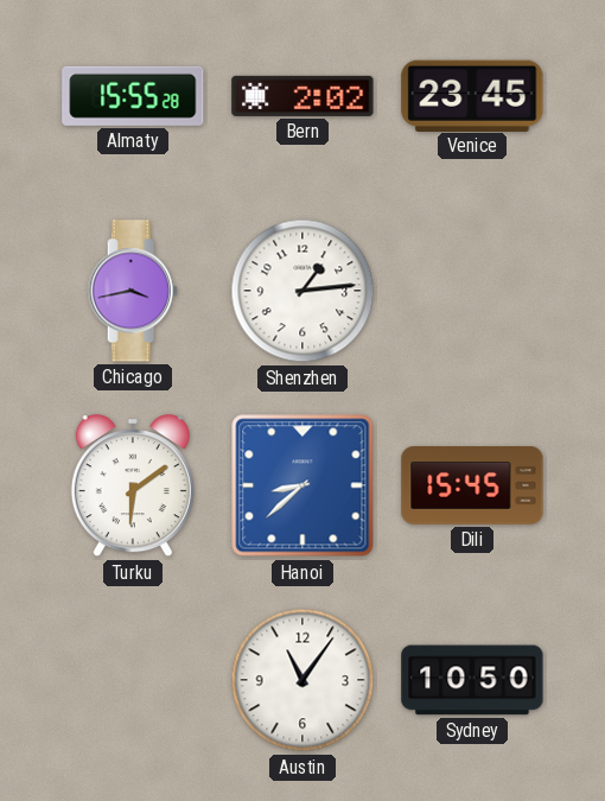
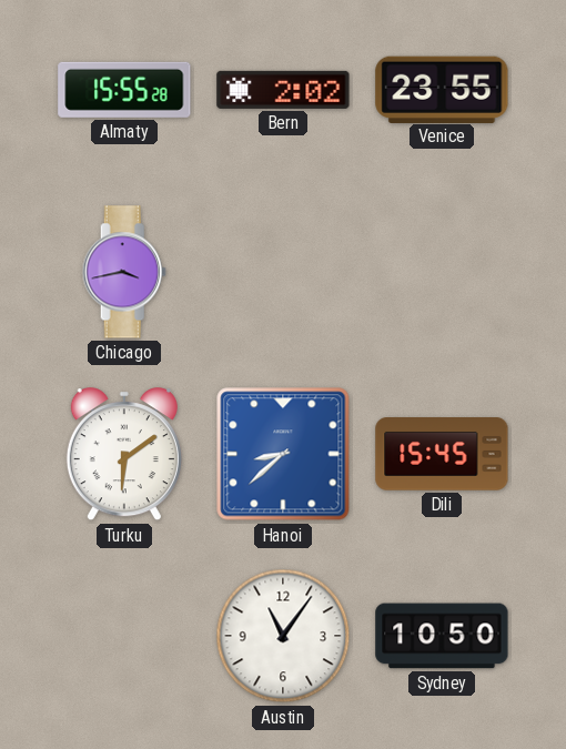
Venice: 23:45 -> 23:55
Shenzhen: 1:14 -> none
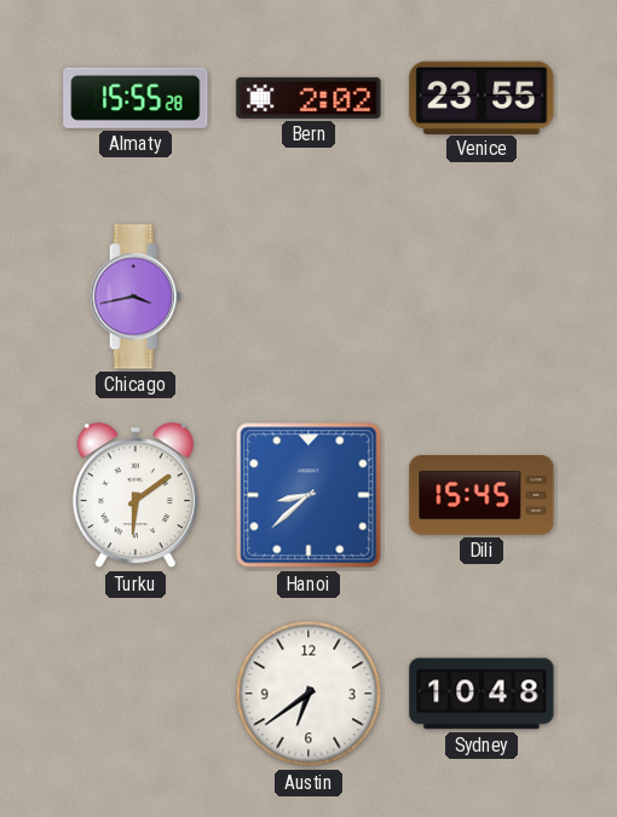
Austin: 11:06 -> 6:39
Sydney: 10:50 -> 10:48
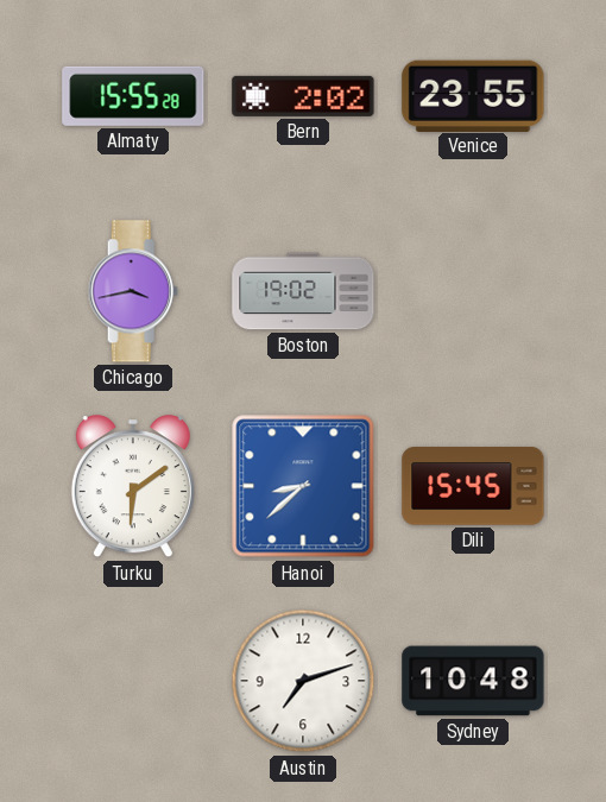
Boston: none -> 19:02
Austin: 6:39 -> 7:12
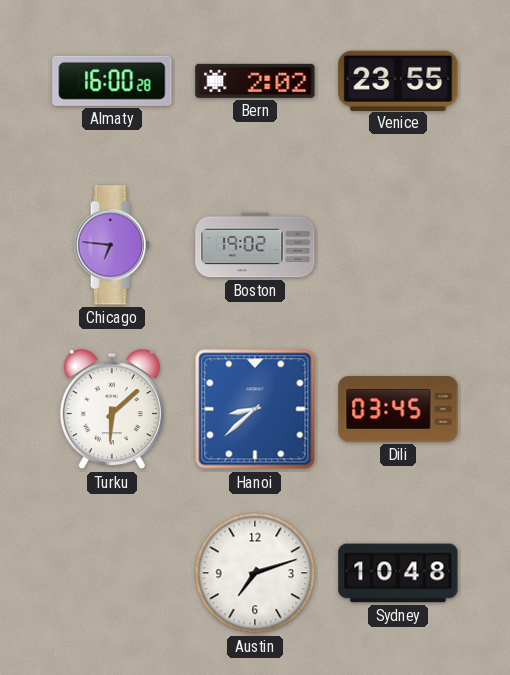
Almaty: 15:55 -> 16:00
Chicago: 3:43 -> 6:46
Turku: 6:09 -> 6:08
Dili: 15:45 -> 03:45
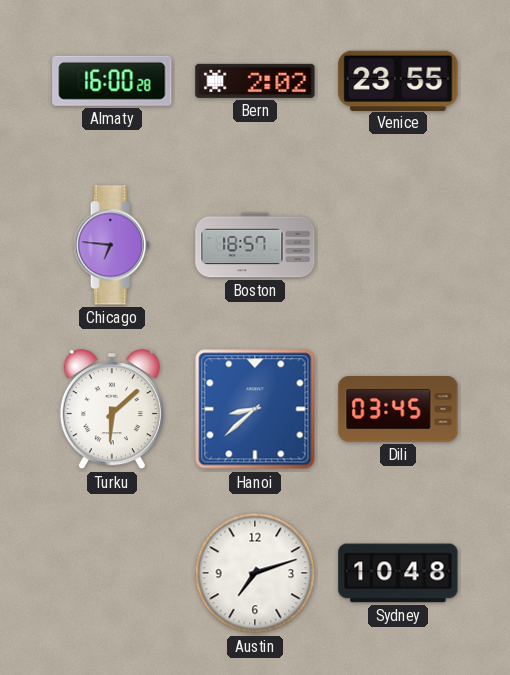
Boston: 19:02 -> 18:57
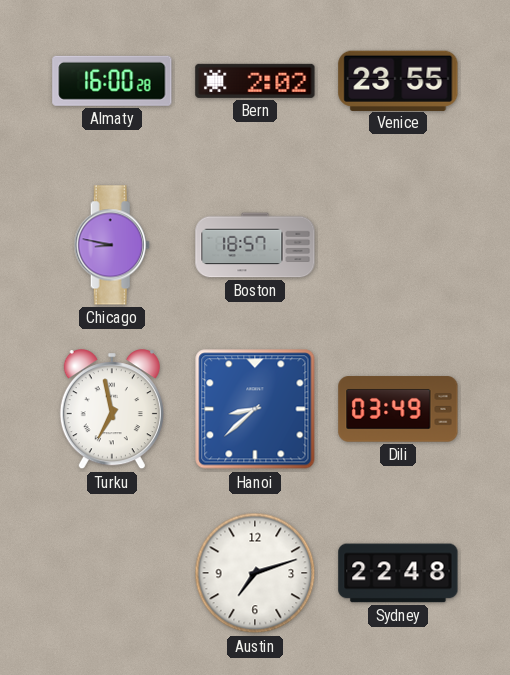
Chicago: 6:46 -> 8:47
Turku: 6:08 -> 6:58
Dili: 03:45 -> 03:49
Sydney: 10:48 -> 22:48
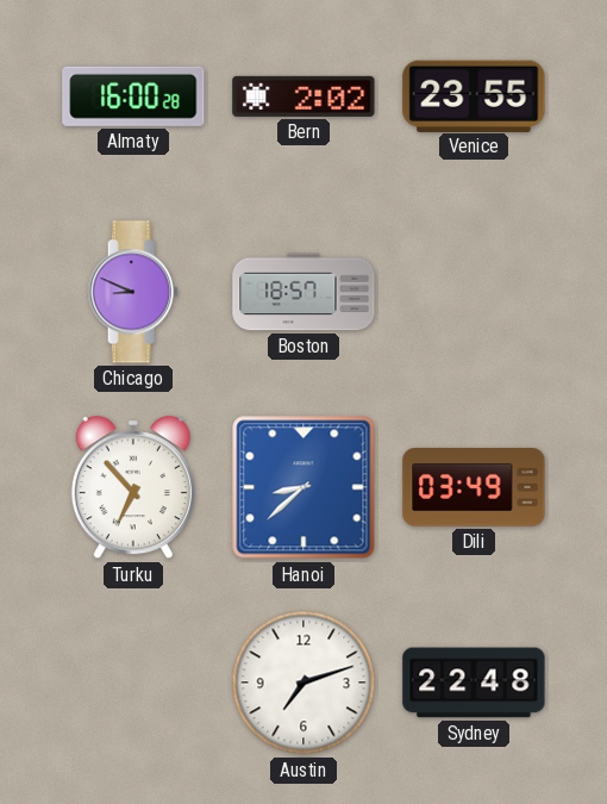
Chicago: 8:47 -> 8:49
Turku: 6:58 -> 6:53
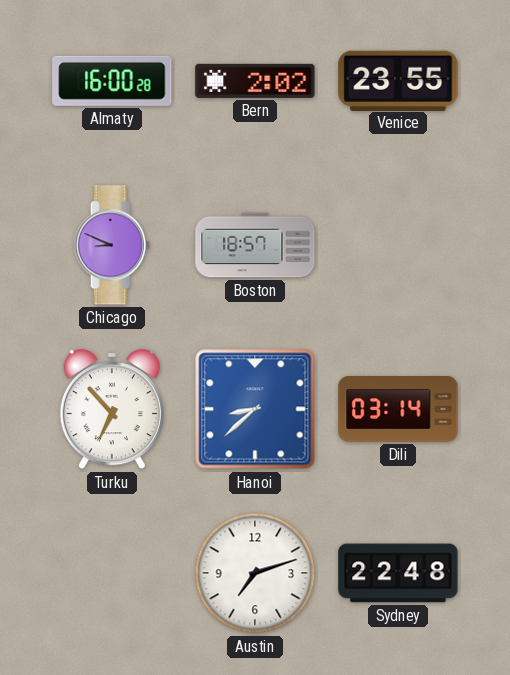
Dili: 03:49 -> 03:14
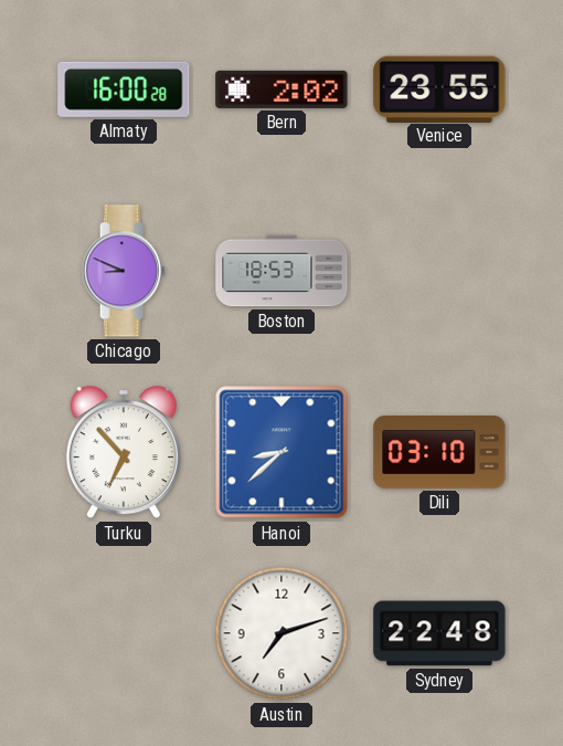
Boston: 18:57 -> 18:53
Dili: 03:14 -> 03:10
